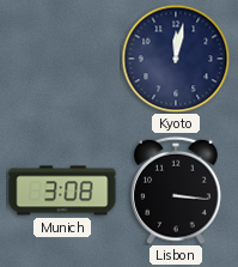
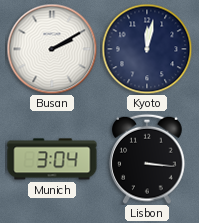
Busan: none -> 2:10
Munich: 3:08 -> 3:04
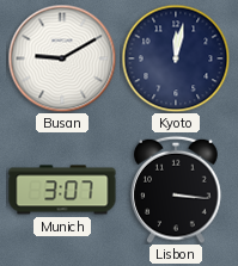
Busan: 2:10 -> 9:10
Munich: 3:04 -> 3:07
